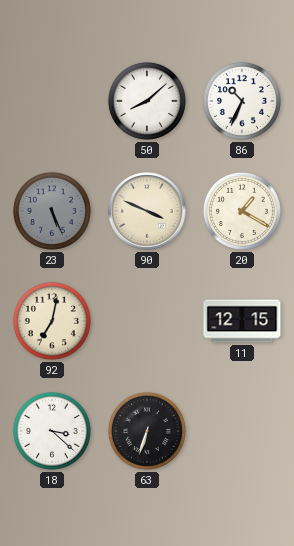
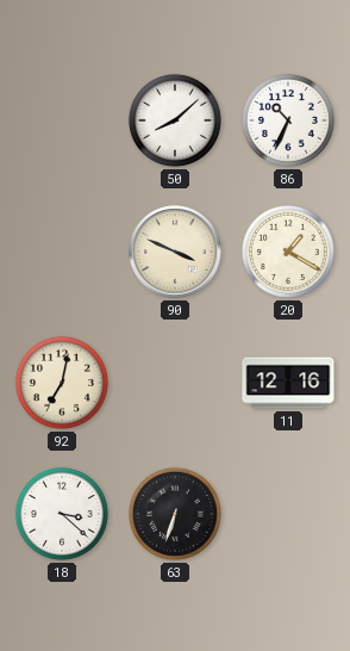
23: 5:26 -> none
11: 12:15 -> 12:16
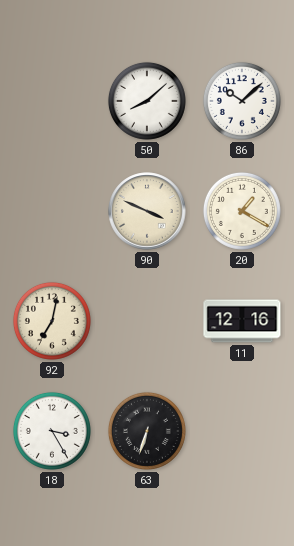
86: 10:34 -> 10:08
18: 3:22 -> 3:25
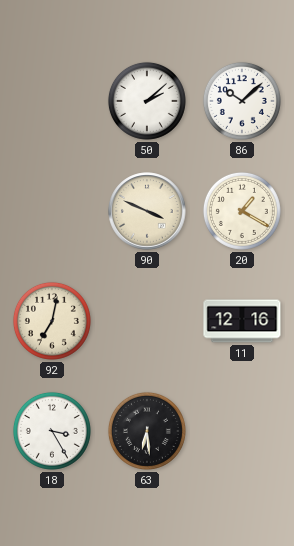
50: 8:08 -> 2:08
63: 6:33 -> 6:29
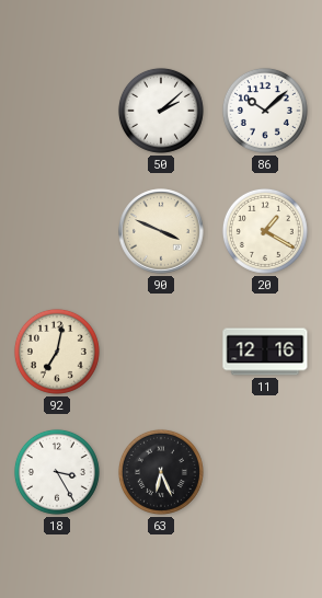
63: 6:29 -> 6:26
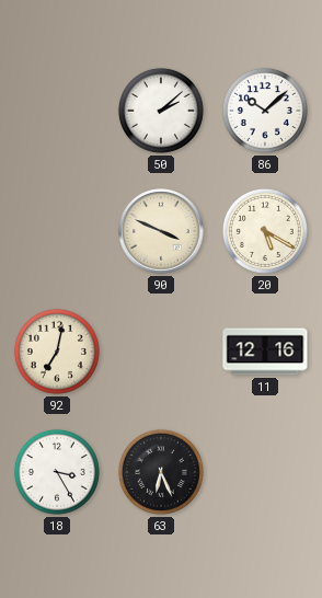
20: 1:20 -> 5:20
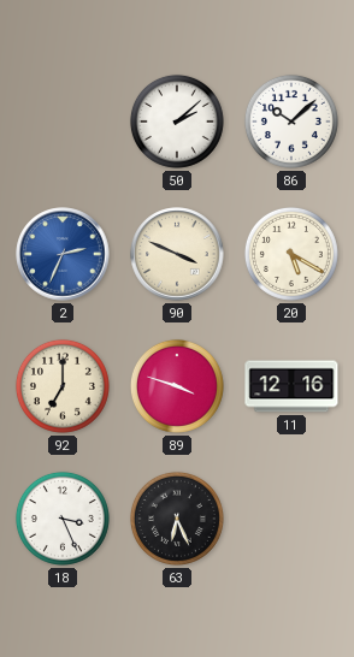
2: none -> 2:34
92: 7:02 -> 7:00
89: none -> 3:48
18: 3:25 -> 3:26
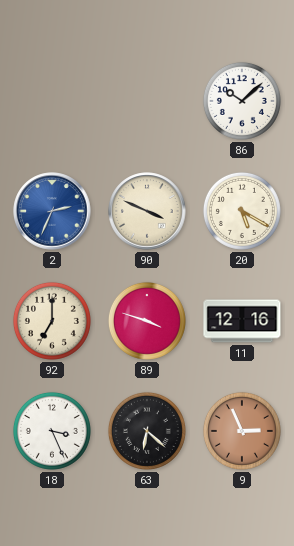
50: 2:08 -> none
63: 6:26 -> 6:22
9: none -> 2:56
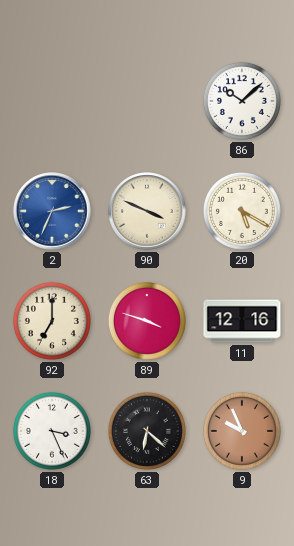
9: 2:56 -> 9:56
